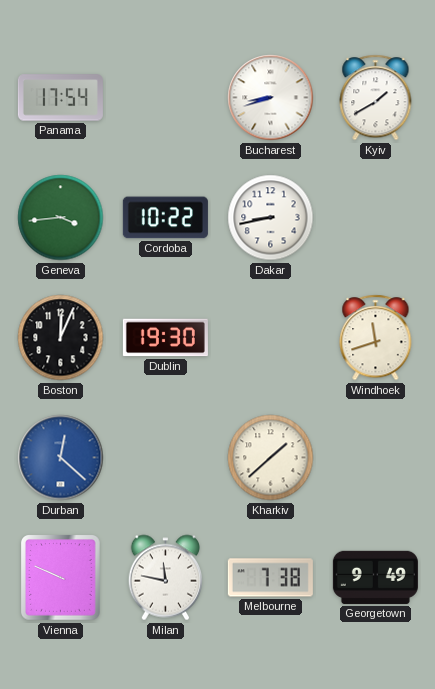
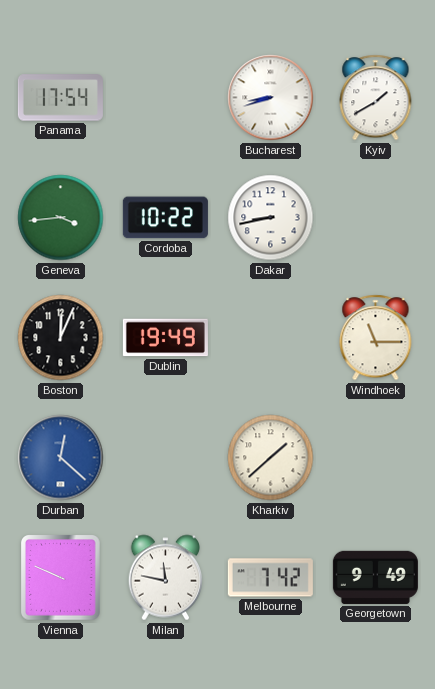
Dublin: 19:30 -> 19:49
Windhoek: 11:42 -> 11:15
Melbourne: 7:38 -> 7:42
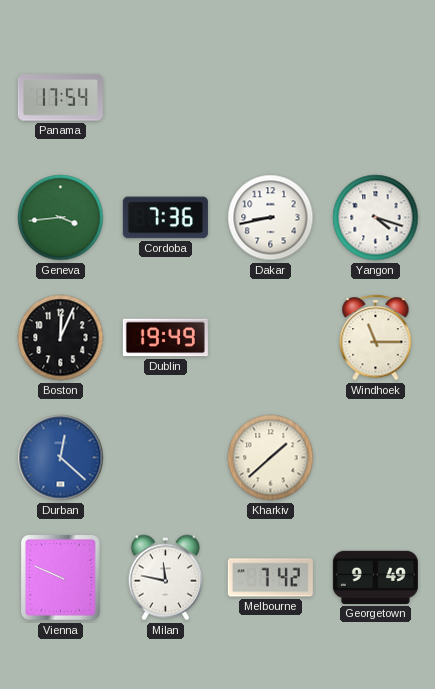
Bucharest: 8:42 -> none
Kyiv: 1:40 -> none
Cordoba: 10:22 -> 7:36
Yangon: none -> 4:18
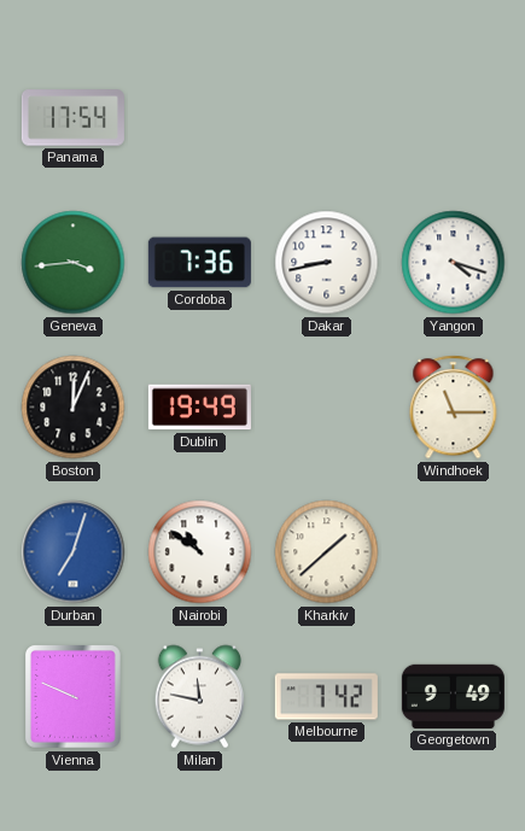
Durban: 12:22 -> 7:03
Nairobi: none -> 10:51
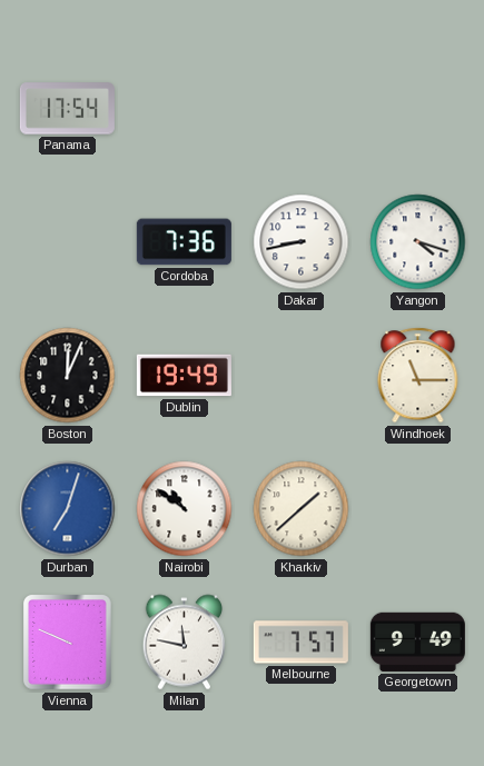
Geneva: 3:44 -> none
Melbourne: 7:42 -> 7:57
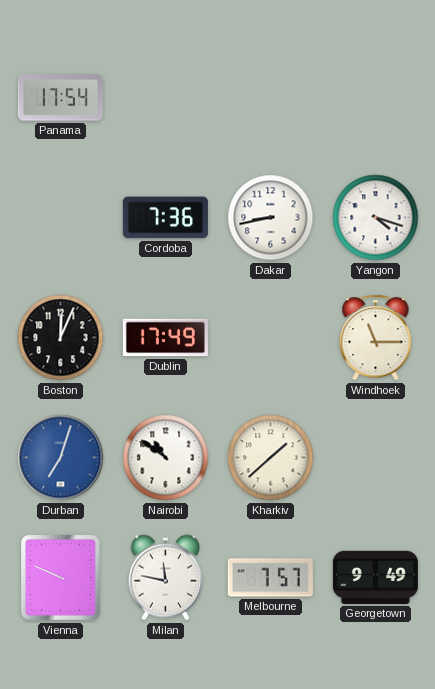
Dublin: 19:49 -> 17:49
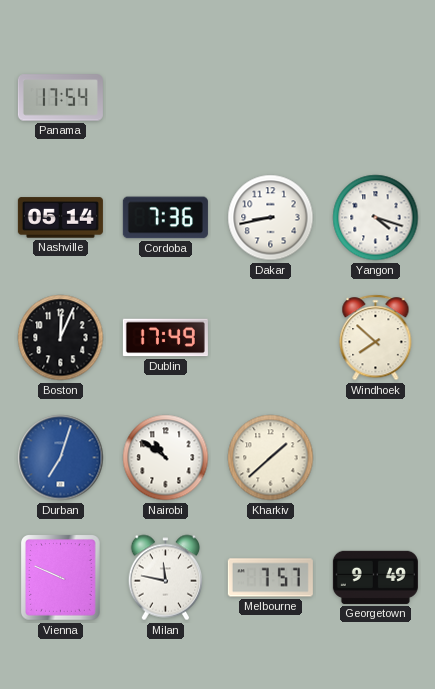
Nashville: none -> 05:14
Windhoek: 11:15 -> 7:52
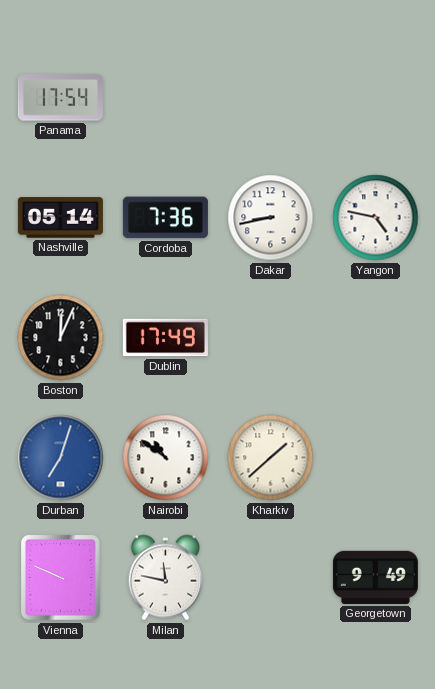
Yangon: 4:18 -> 4:47
Windhoek: 7:52 -> none
Melbourne: 7:57 -> none
